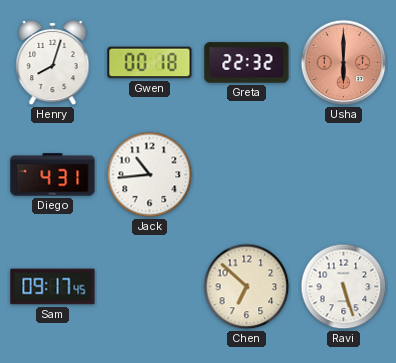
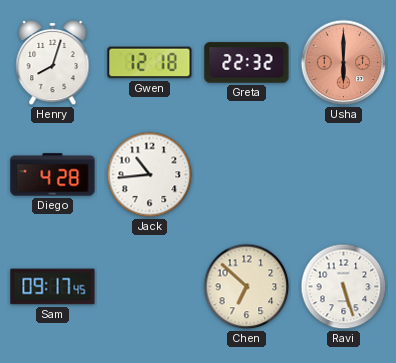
Gwen: 00:18 -> 12:18
Diego: 4:31 -> 4:28
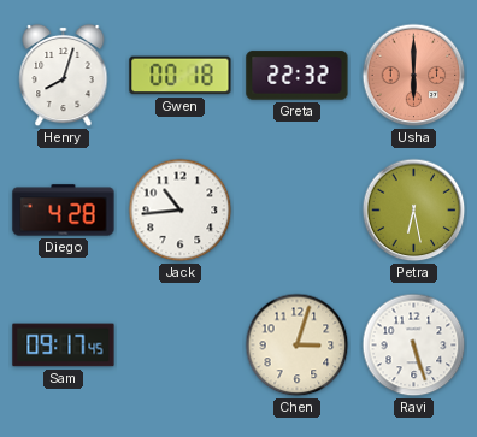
Gwen: 12:18 -> 00:18
Petra: none -> 6:28
Chen: 6:52 -> 3:03
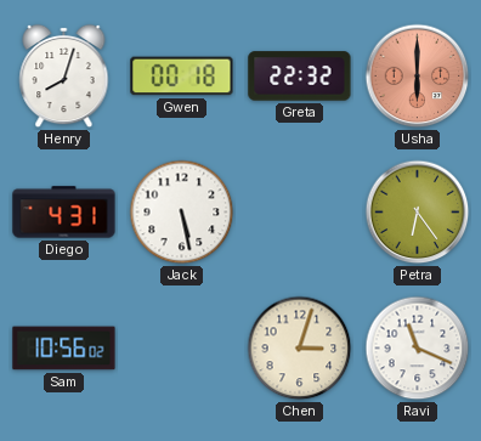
Diego: 4:28 -> 4:31
Jack: 10:44 -> 5:28
Petra: 6:28 -> 6:24
Sam: 09:17 -> 10:56
Ravi: 5:27 -> 11:19
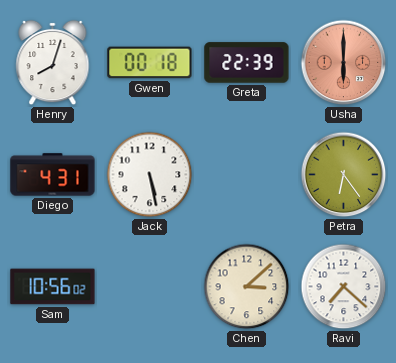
Greta: 22:32 -> 22:39
Chen: 3:03 -> 3:08
Ravi: 11:19 -> 7:22
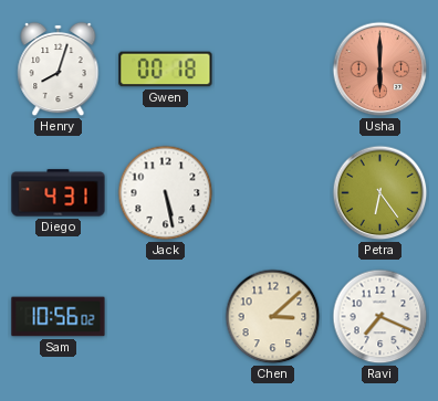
Greta: 22:39 -> none
Ravi: 7:22 -> 7:19
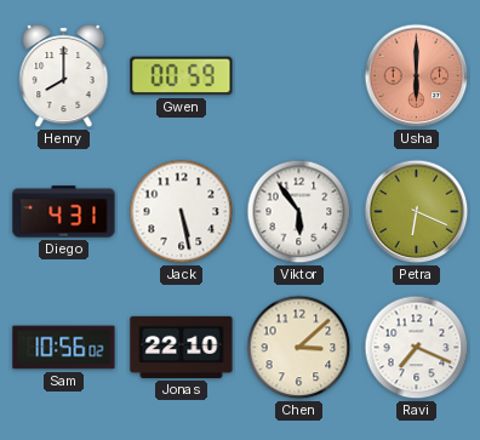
Henry: 8:03 -> 8:00
Gwen: 00:18 -> 00:59
Viktor: none -> 5:54
Petra: 6:24 -> 6:19
Jonas: none -> 22:10
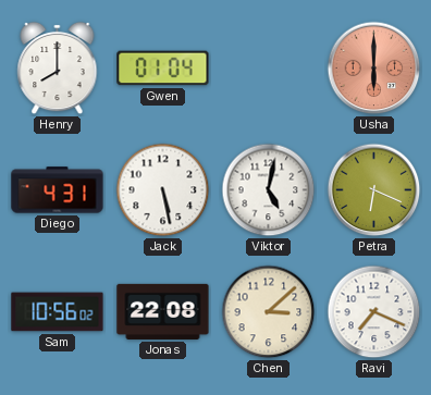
Gwen: 00:59 -> 01:04
Viktor: 5:54 -> 5:02
Jonas: 22:10 -> 22:08
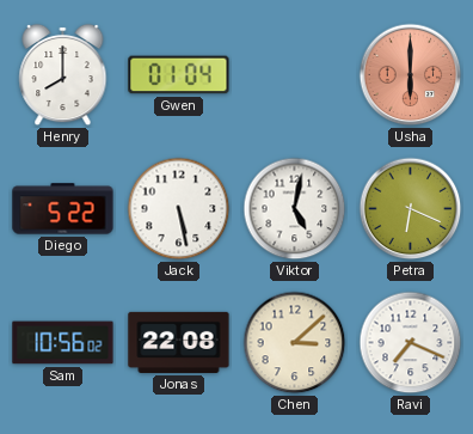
Diego: 4:31 -> 5:22
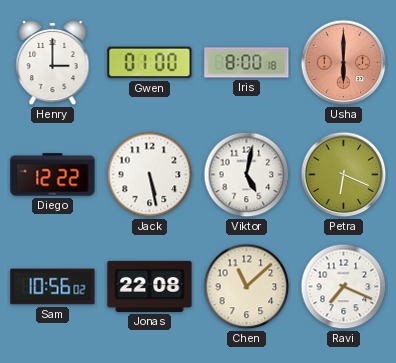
Henry: 8:00 -> 3:00
Gwen: 01:04 -> 01:00
Iris: none -> 8:00
Diego: 5:22 -> 12:22
Chen: 3:08 -> 11:08
